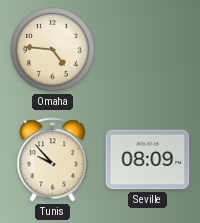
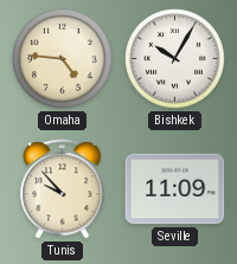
Bishkek: none -> 10:05
Seville: 08:09 -> 11:09
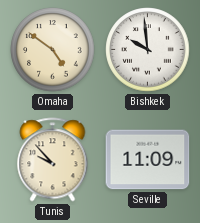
Omaha: 4:46 -> 4:51
Bishkek: 10:05 -> 9:59
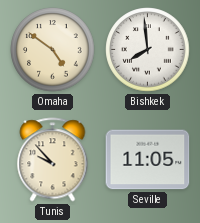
Bishkek: 9:59 -> 7:59
Seville: 11:09 -> 11:05
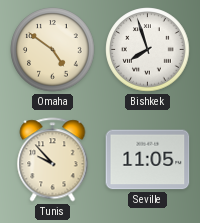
Bishkek: 7:59 -> 7:57
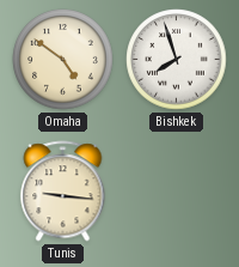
Tunis: 9:53 -> 9:16
Seville: 11:05 -> none
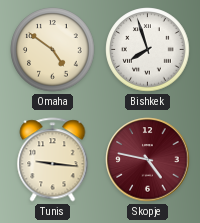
Skopje: none -> 4:47
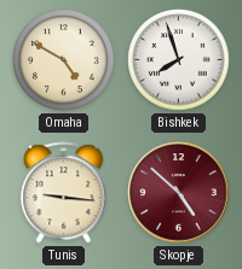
Omaha: 4:51 -> 4:50
Skopje: 4:47 -> 4:52
